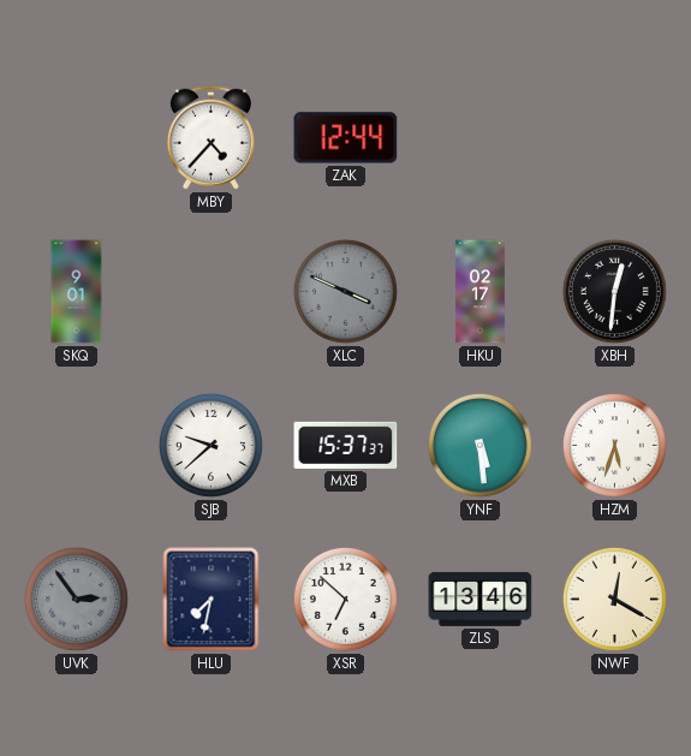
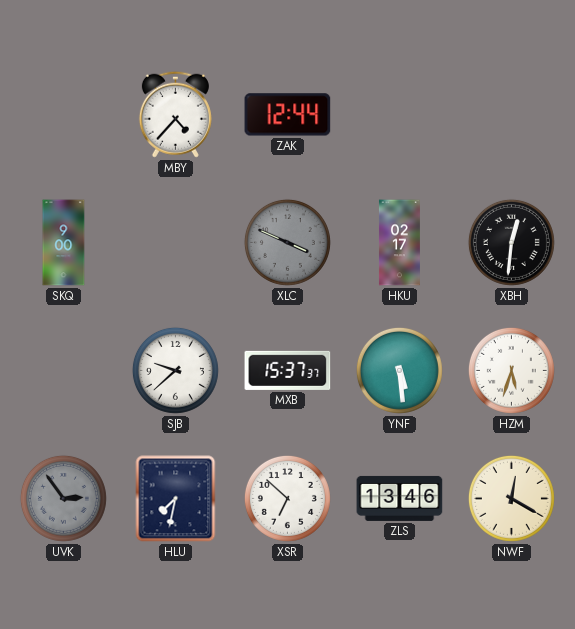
SKQ: 9:01 -> 9:00
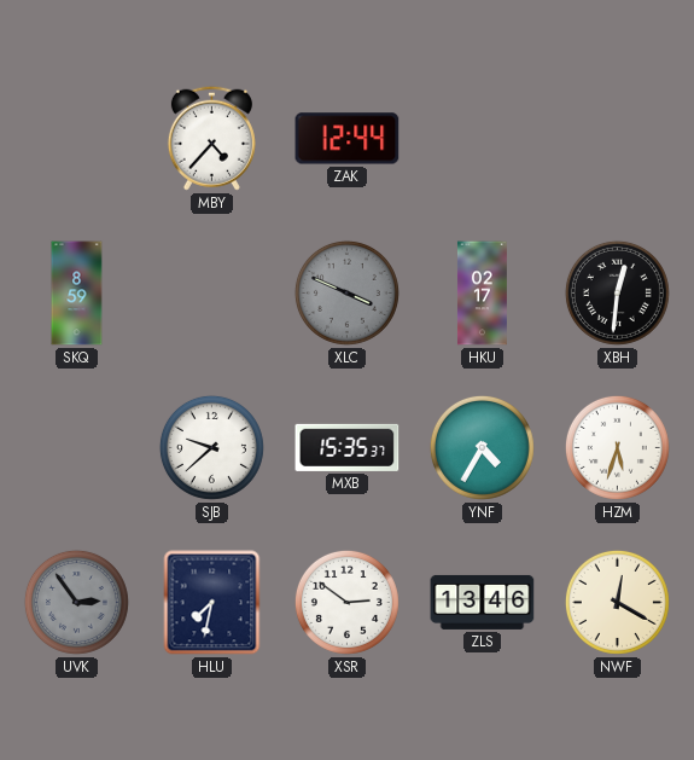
SKQ: 9:00 -> 8:59
MXB: 15:37 -> 15:35
YNF: 5:29 -> 4:35
XSR: 6:52 -> 2:51
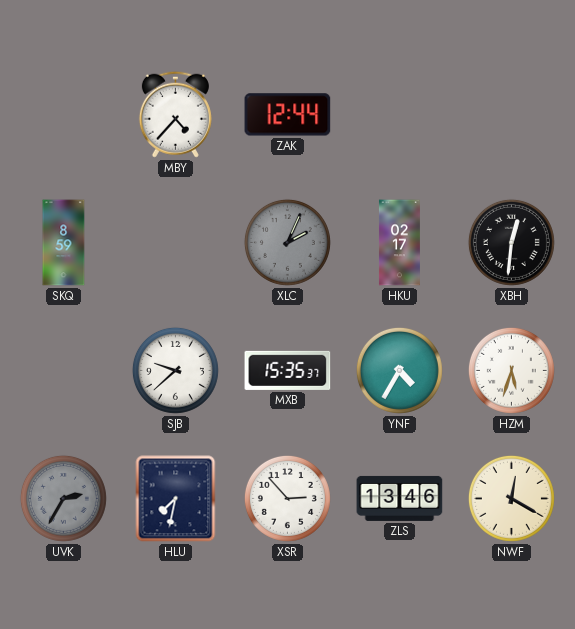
XLC: 3:49 -> 2:04
UVK: 2:54 -> 2:35
XSR: 2:51 -> 2:53
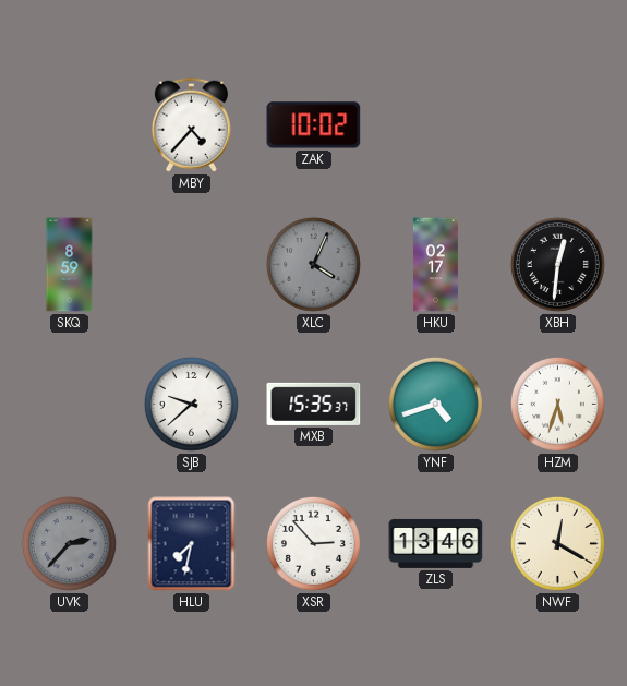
ZAK: 12:44 -> 10:02
XLC: 2:04 -> 4:04
YNF: 4:35 -> 4:42
UVK: 2:35 -> 2:37
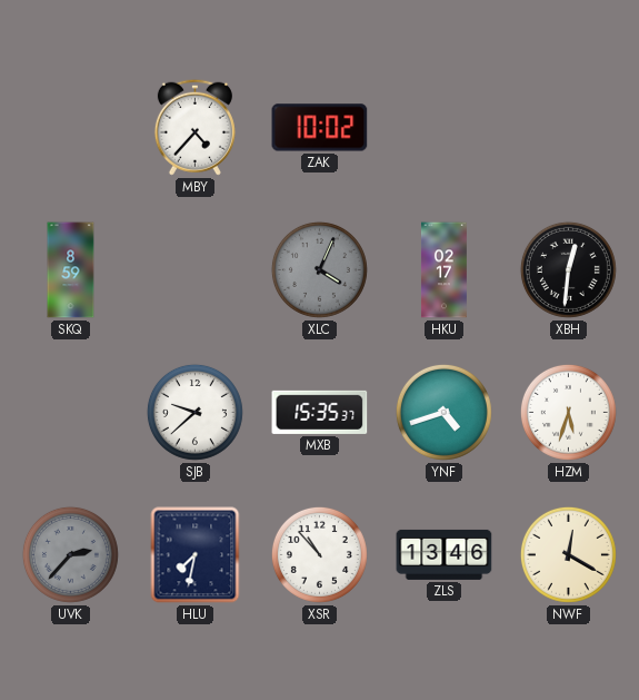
XSR: 2:53 -> 10:53
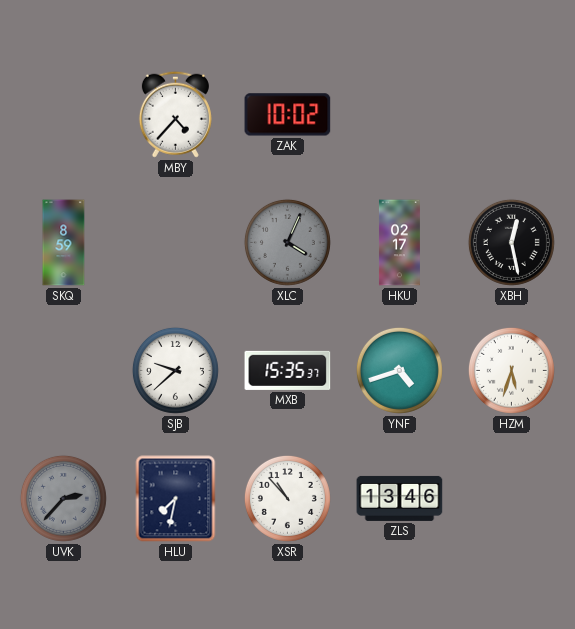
XBH: 12:31 -> 12:28
NWF: 12:20 -> none
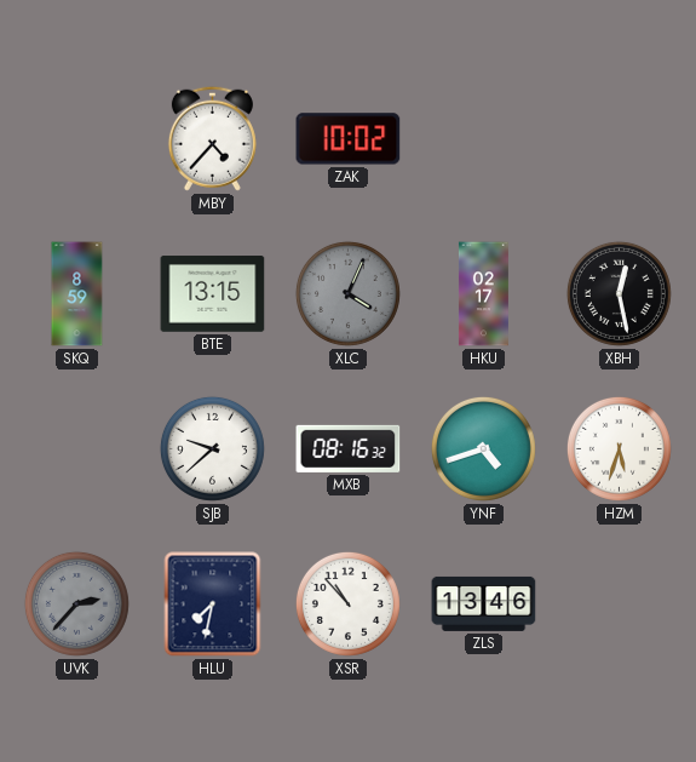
BTE: none -> 13:15
MXB: 15:35 -> 08:16
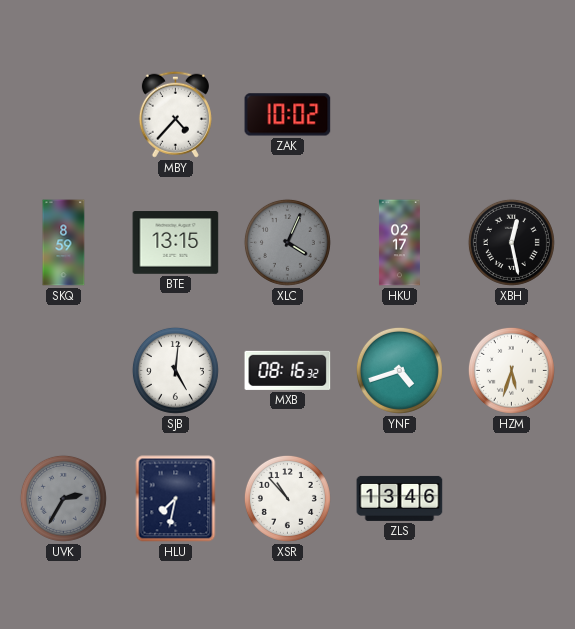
SJB: 9:38 -> 5:01
UVK: 2:37 -> 2:35
